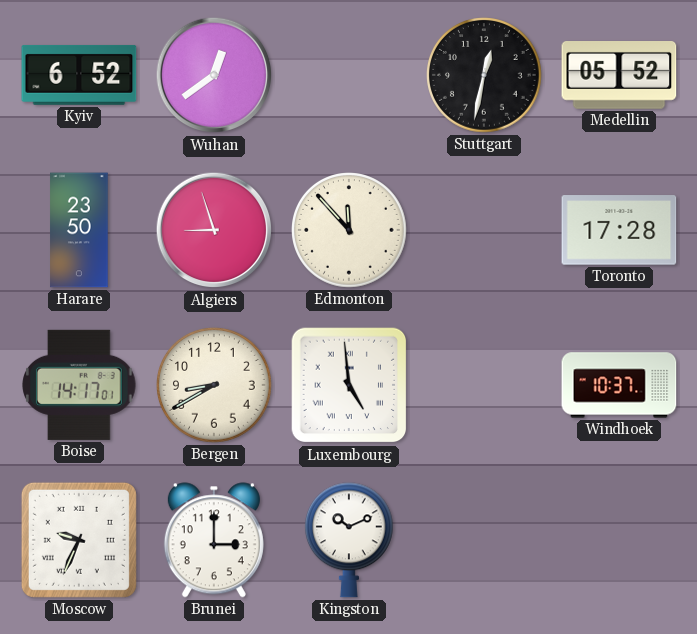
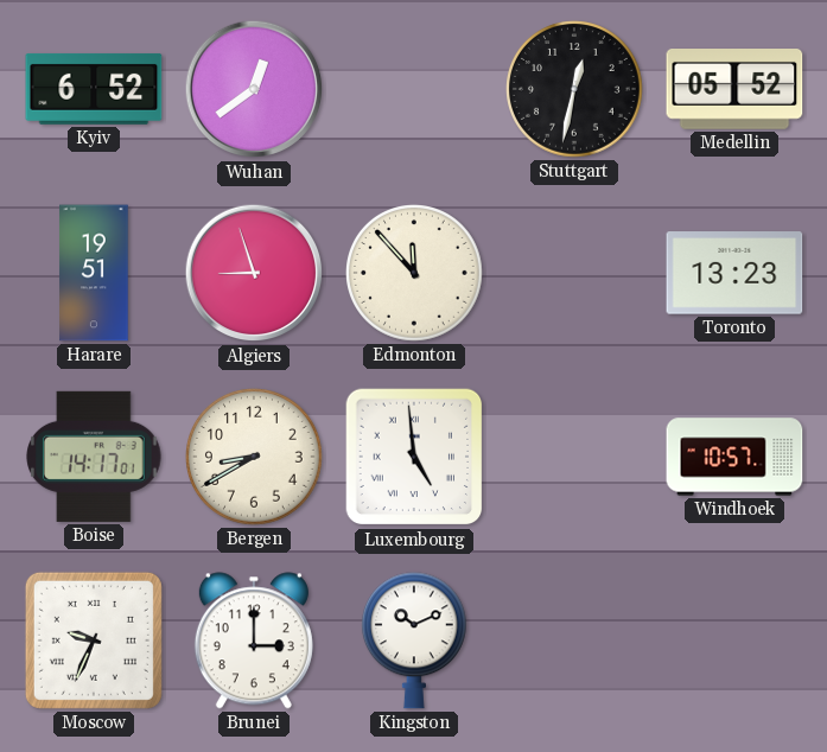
Harare: 23:50 -> 19:51
Toronto: 17:28 -> 13:23
Windhoek: 10:37 -> 10:57
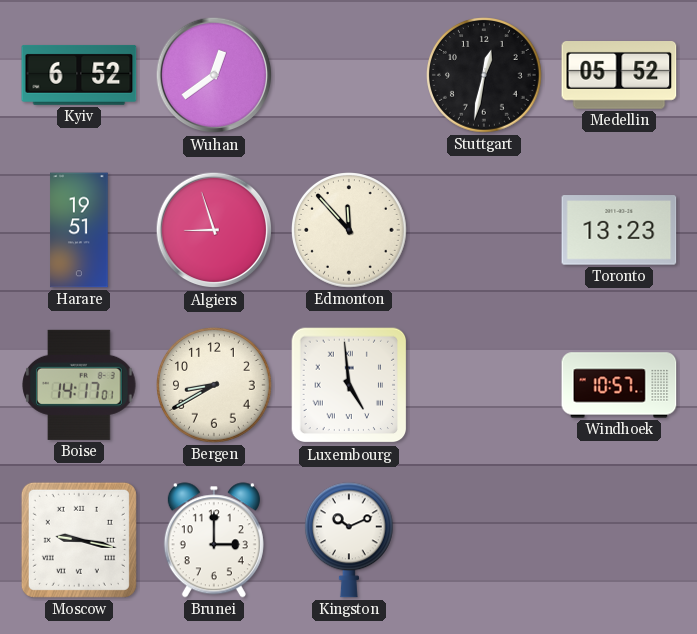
Moscow: 9:34 -> 9:17
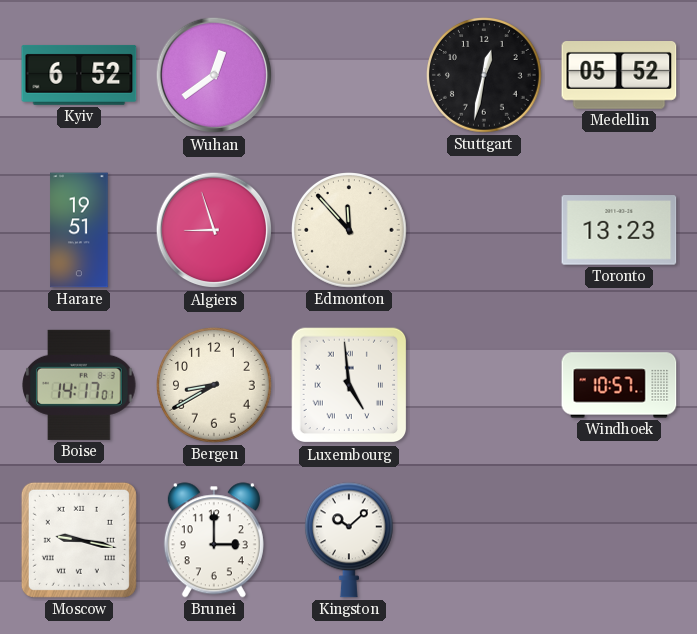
Kingston: 10:11 -> 10:08
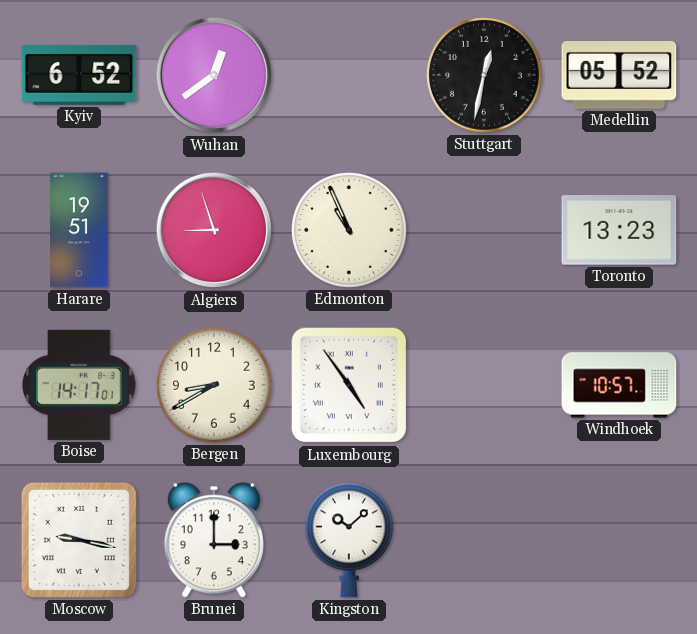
Edmonton: 11:53 -> 10:56
Luxembourg: 4:59 -> 4:54
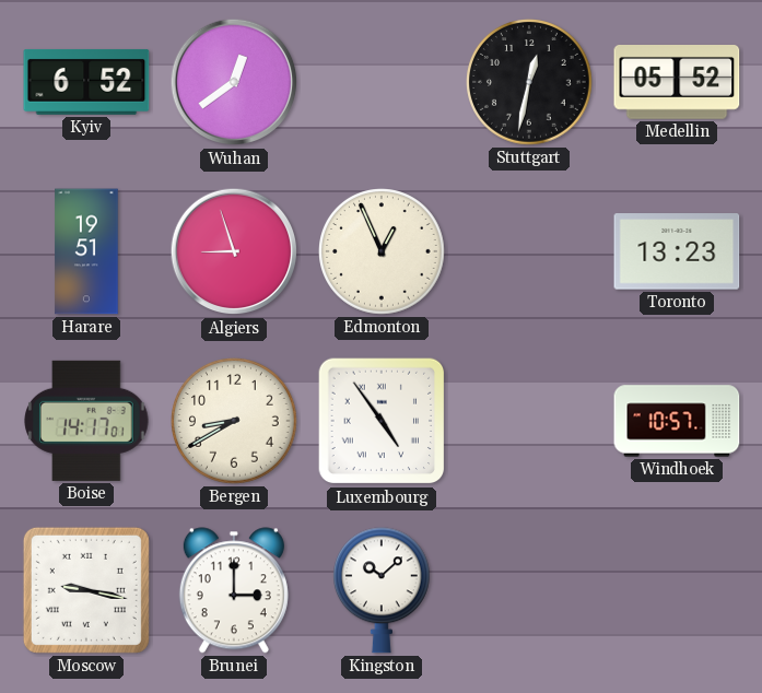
Edmonton: 10:56 -> 12:56
